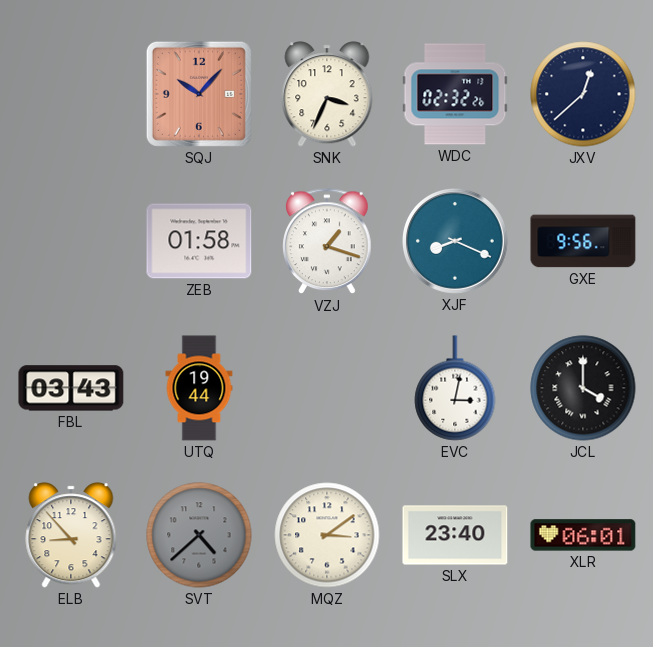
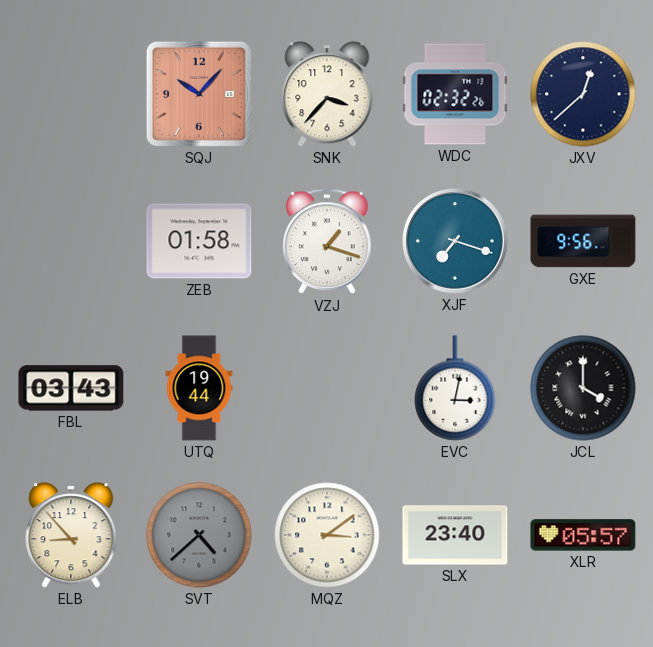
SNK: 3:34 -> 3:37
XJF: 8:19 -> 7:18
XLR: 06:01 -> 05:57
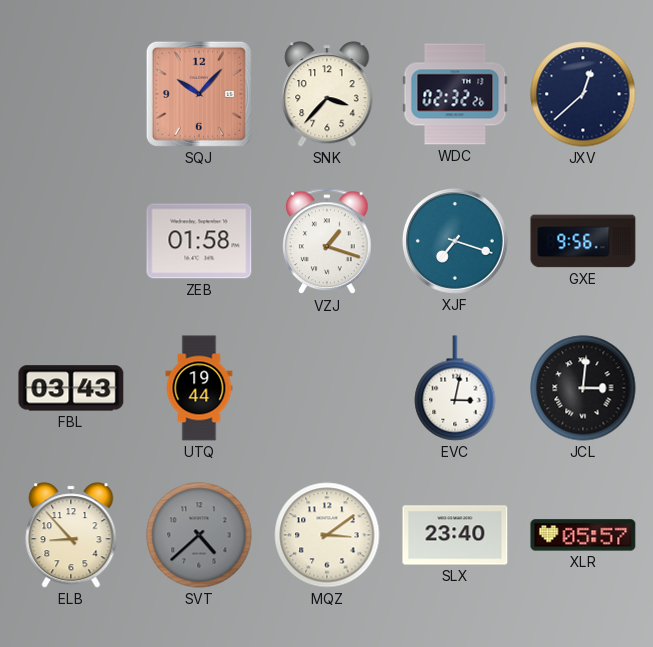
JCL: 4:00 -> 3:01
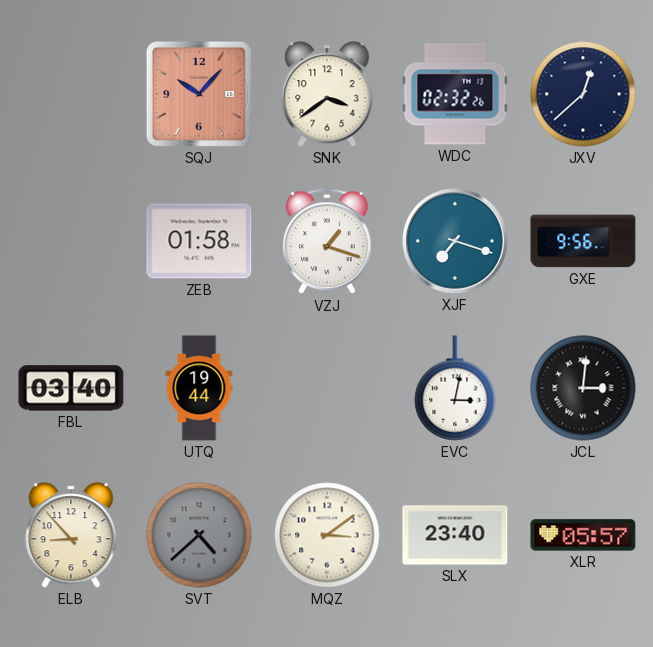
SNK: 3:37 -> 3:39
FBL: 03:43 -> 03:40
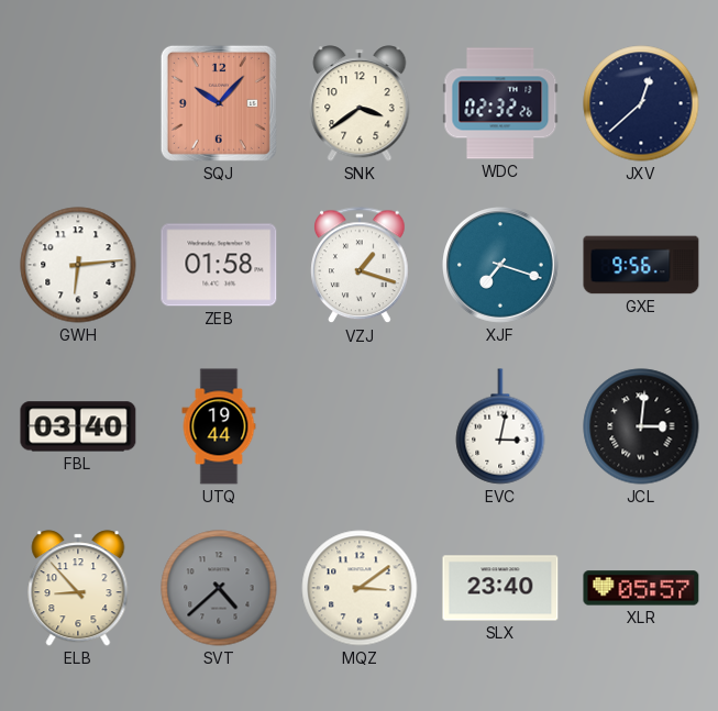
GWH: none -> 6:14
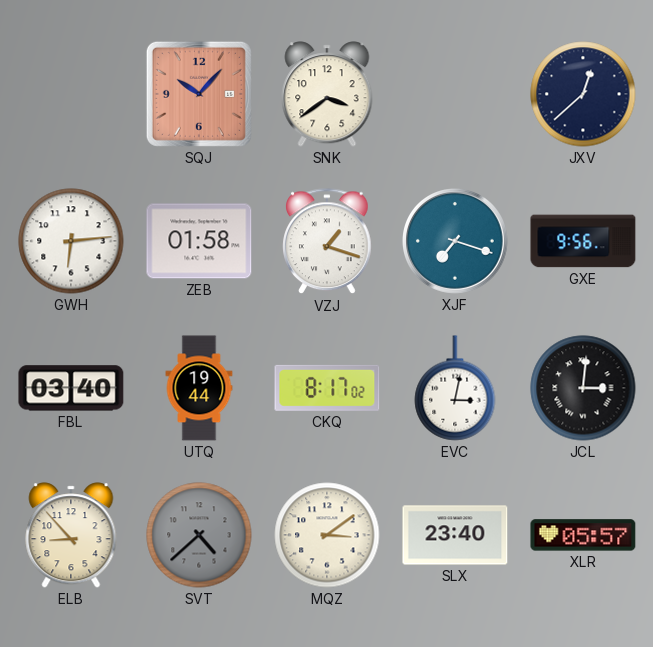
WDC: 02:32 -> none
CKQ: none -> 8:17
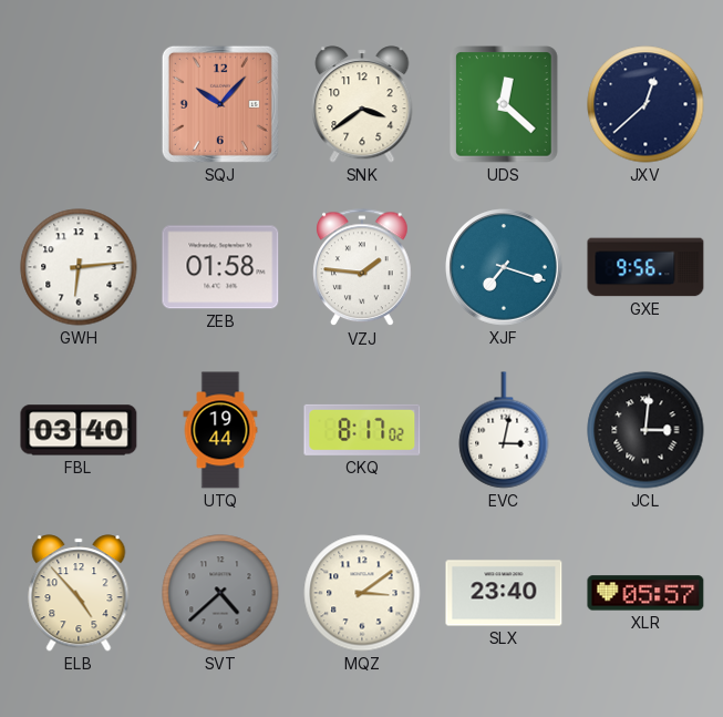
UDS: none -> 12:22
VZJ: 1:18 -> 1:46
ELB: 8:53 -> 4:53
